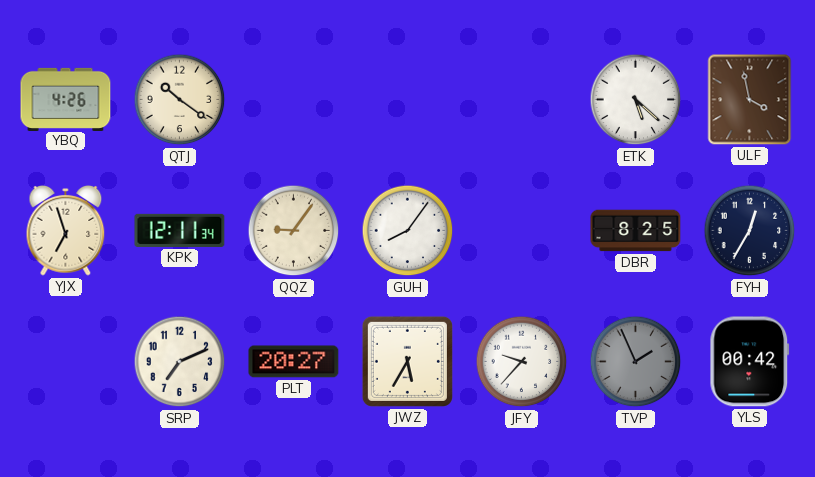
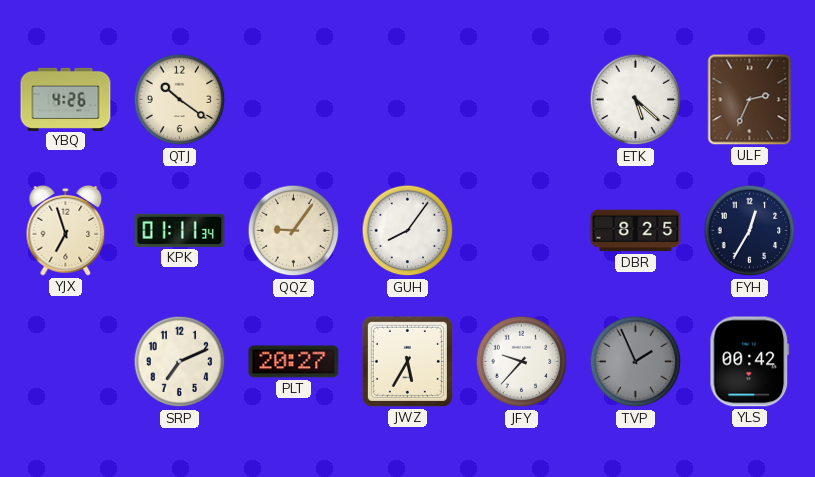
ULF: 3:58 -> 2:34
KPK: 12:11 -> 01:11
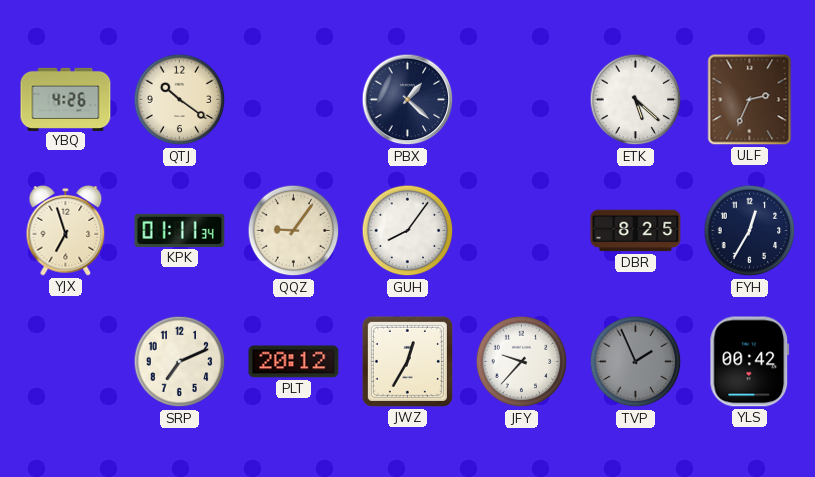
PBX: none -> 1:22
PLT: 20:27 -> 20:12
JWZ: 5:35 -> 12:35
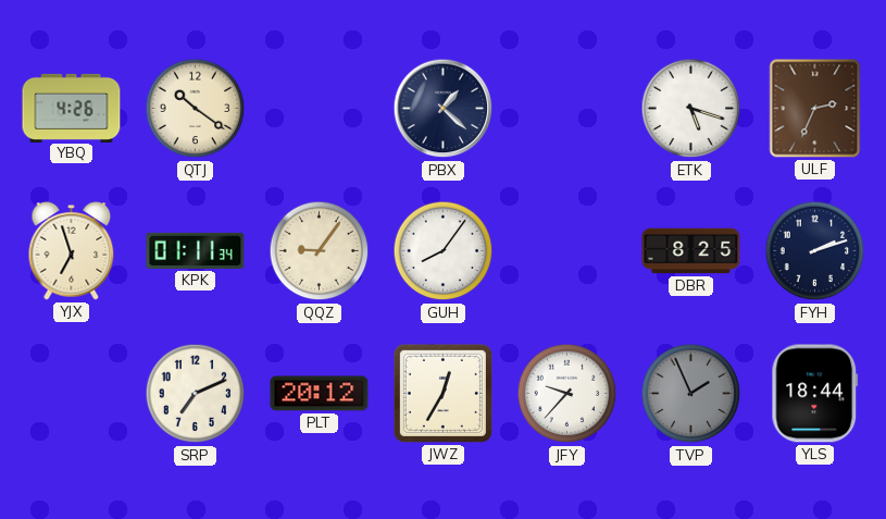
ETK: 5:22 -> 5:18
FYH: 12:35 -> 2:12
YLS: 00:42 -> 18:44
